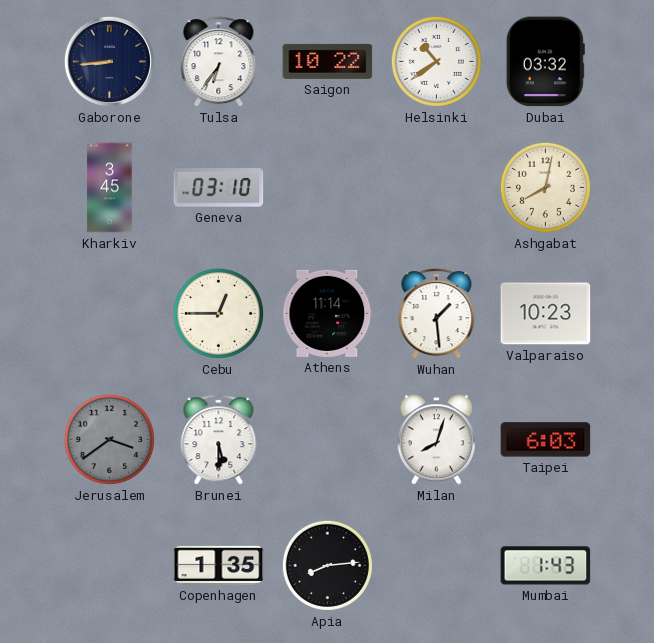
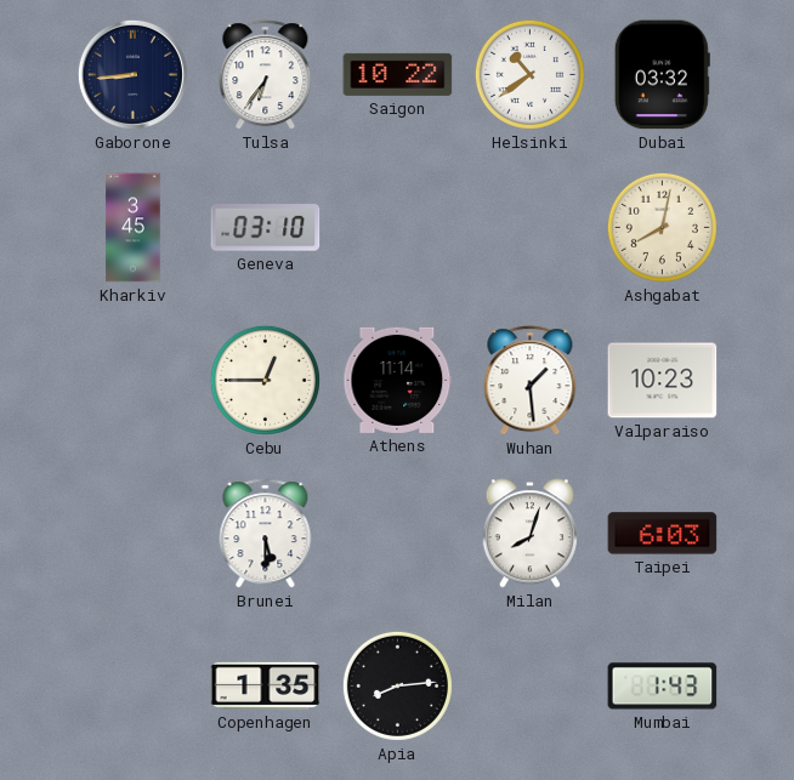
Jerusalem: 3:39 -> none
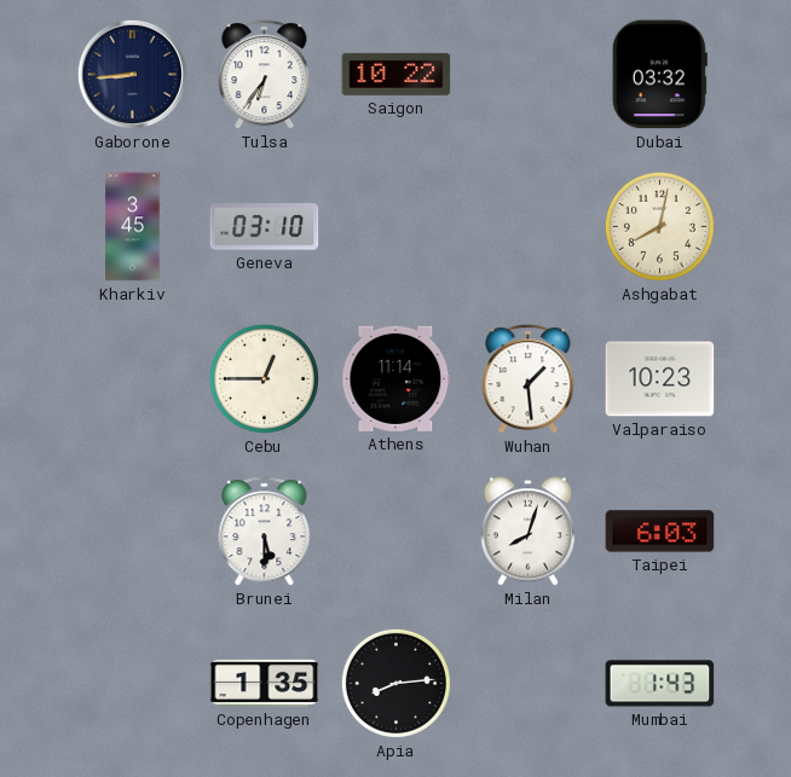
Helsinki: 10:39 -> none
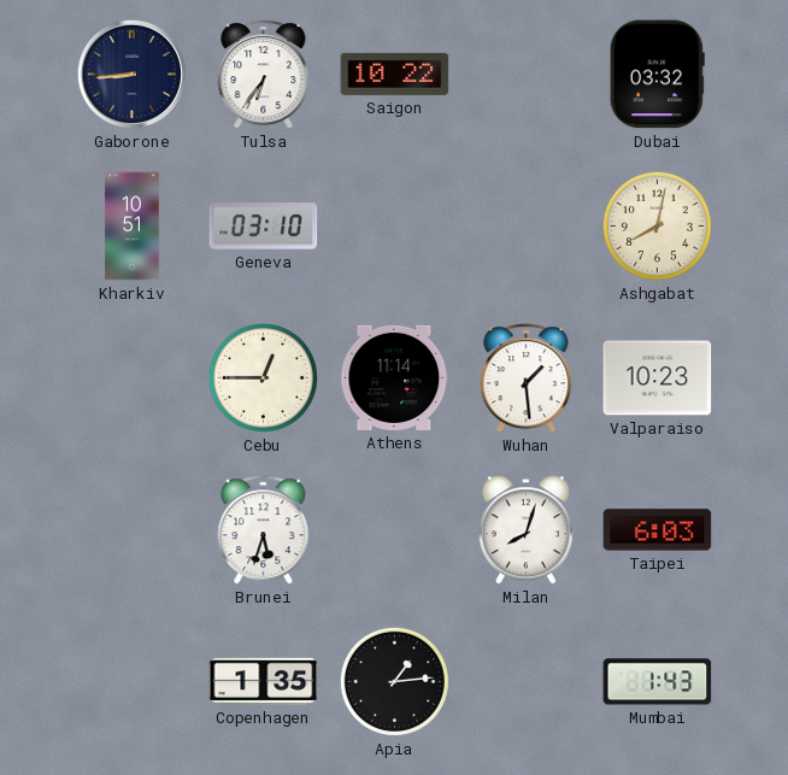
Kharkiv: 3:45 -> 10:51
Brunei: 5:30 -> 5:33
Apia: 8:14 -> 1:14
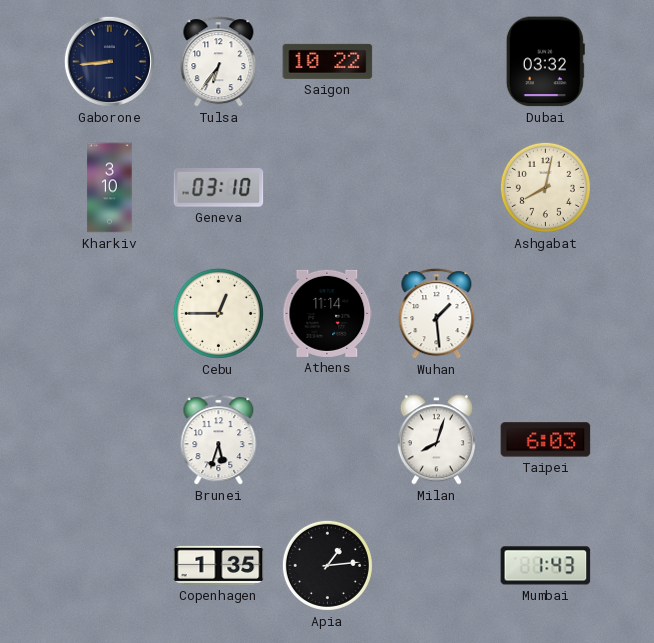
Kharkiv: 10:51 -> 3:10
Valparaiso: 10:23 -> none
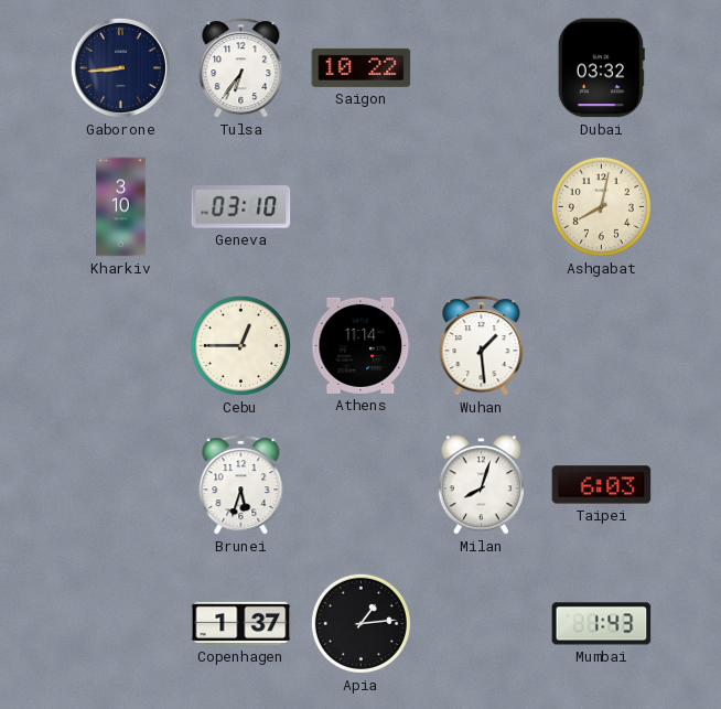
Copenhagen: 1:35 -> 1:37
